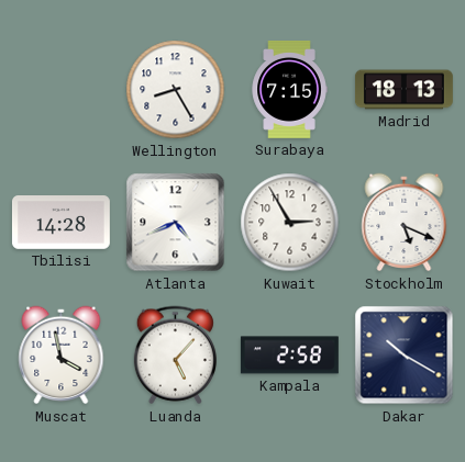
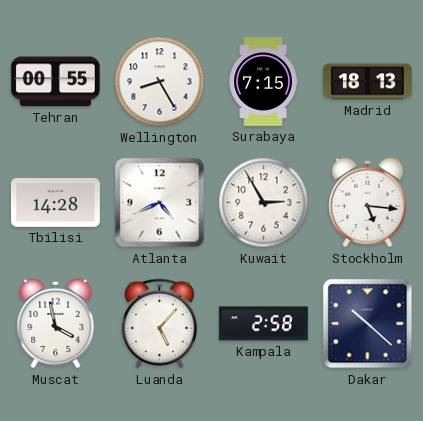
Tehran: none -> 00:55
Stockholm: 5:19 -> 5:16
Dakar: 10:20 -> 10:22
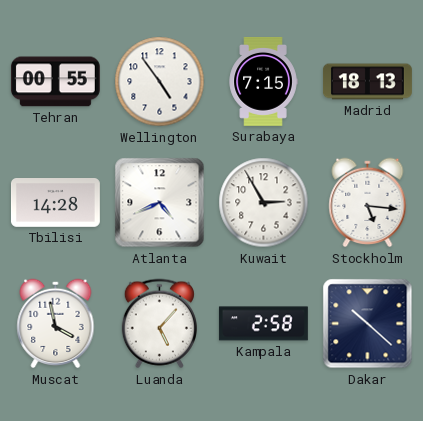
Wellington: 8:25 -> 4:54
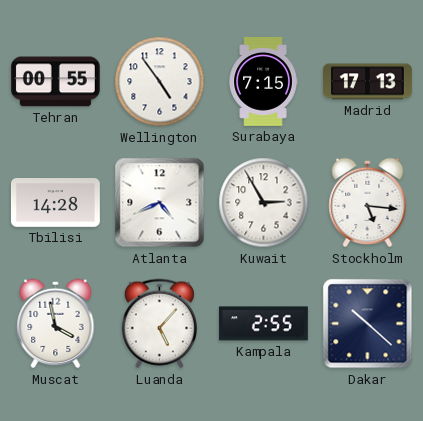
Madrid: 18:13 -> 17:13
Kampala: 2:58 -> 2:55
